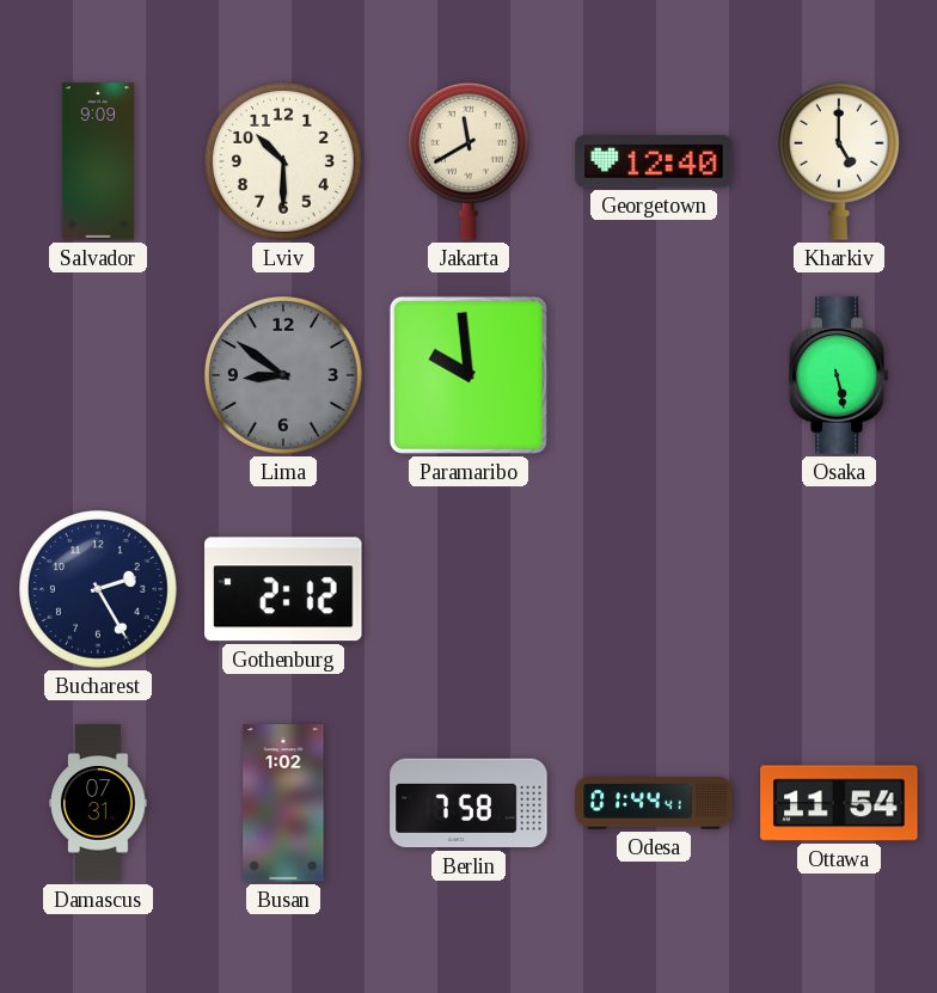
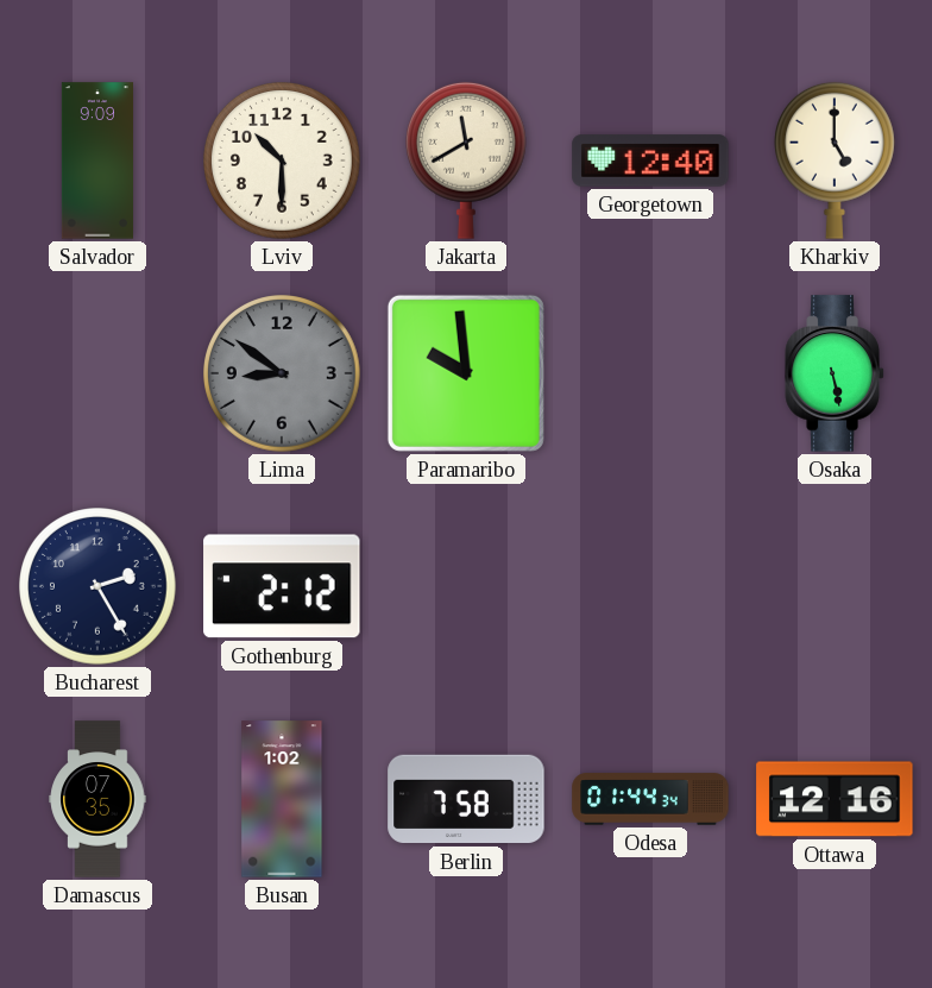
Damascus: 07:31 -> 07:35
Odesa: 01:44:41 -> 01:44:34
Ottawa: 11:54 -> 12:16
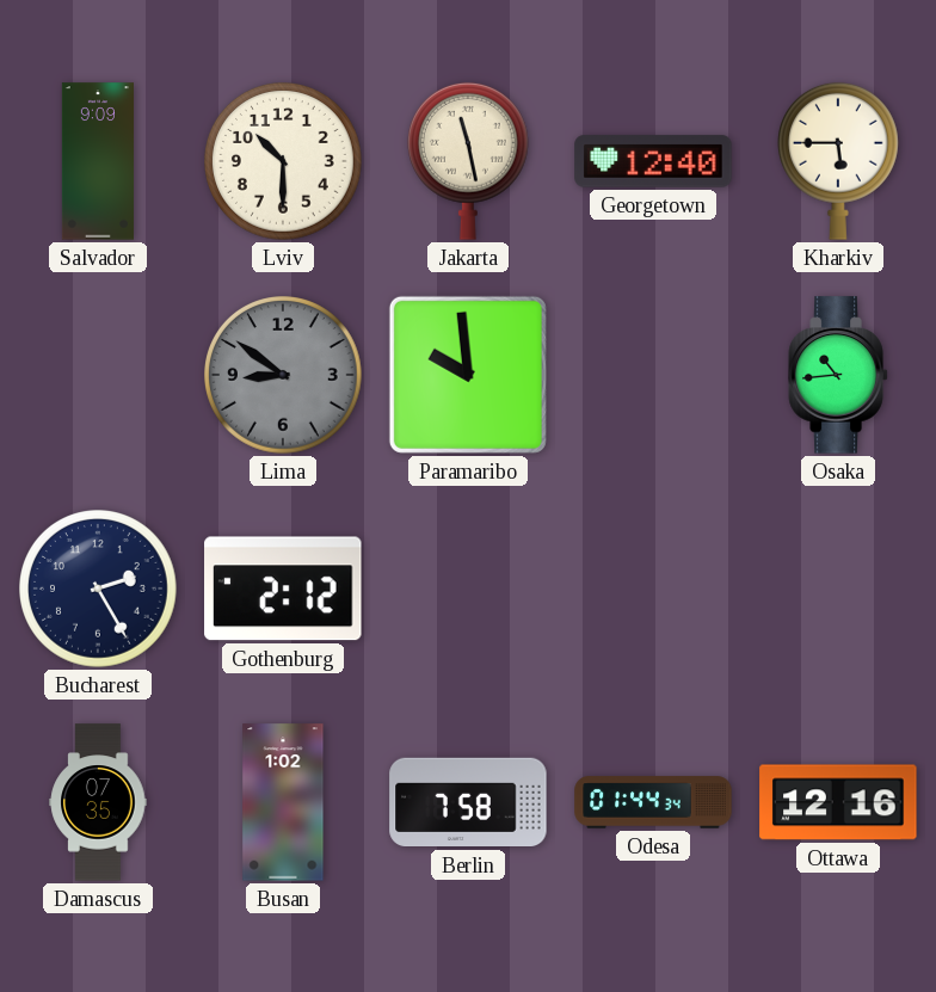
Jakarta: 11:40 -> 11:28
Kharkiv: 5:00 -> 5:45
Osaka: 5:28 -> 10:44
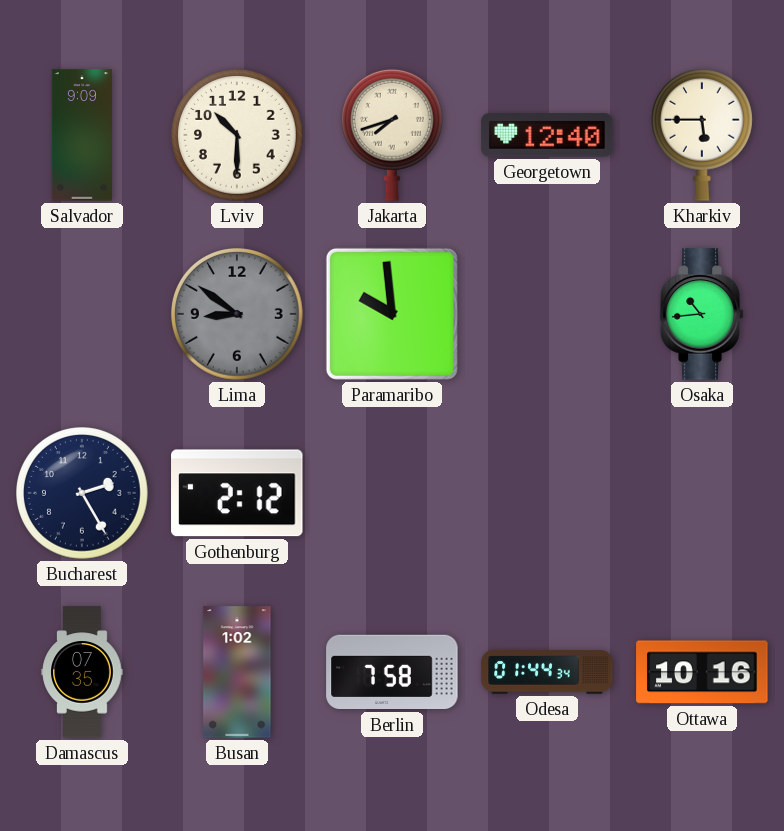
Jakarta: 11:28 -> 7:42
Ottawa: 12:16 -> 10:16
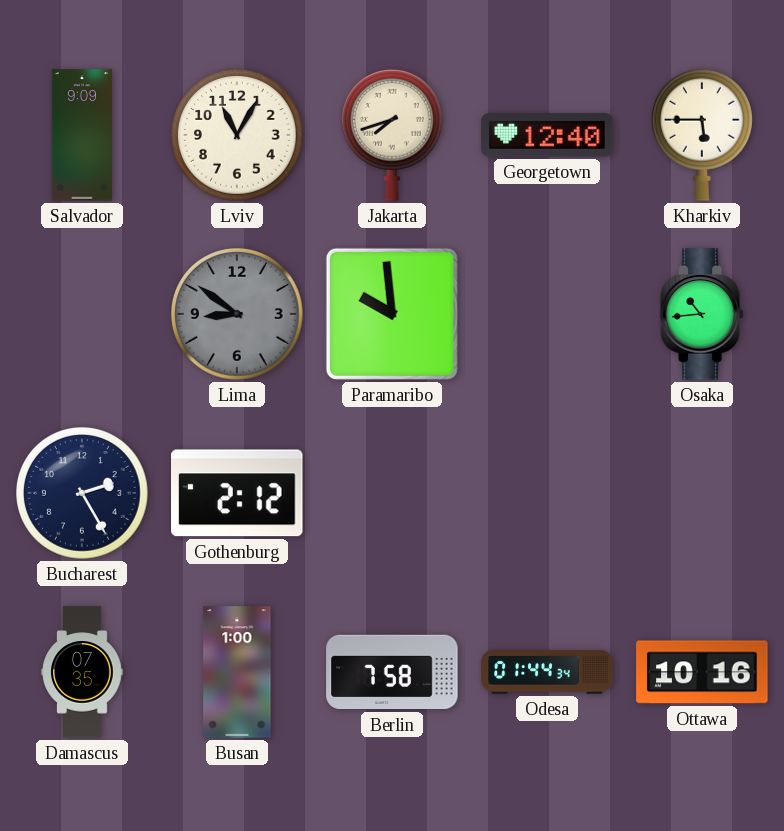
Lviv: 10:30 -> 11:05
Busan: 1:02 -> 1:00
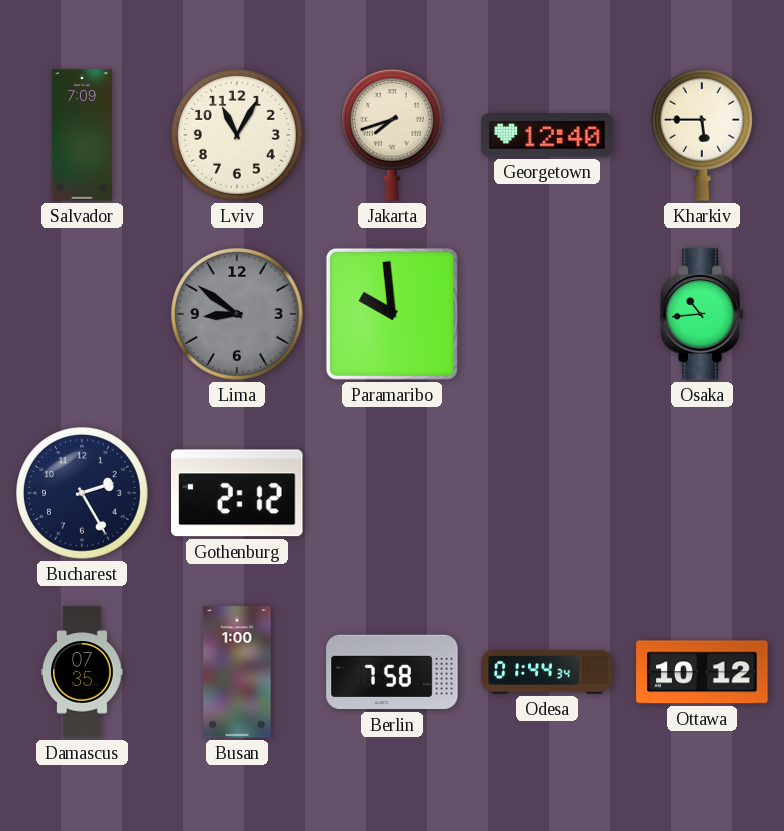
Salvador: 9:09 -> 7:09
Ottawa: 10:16 -> 10:12
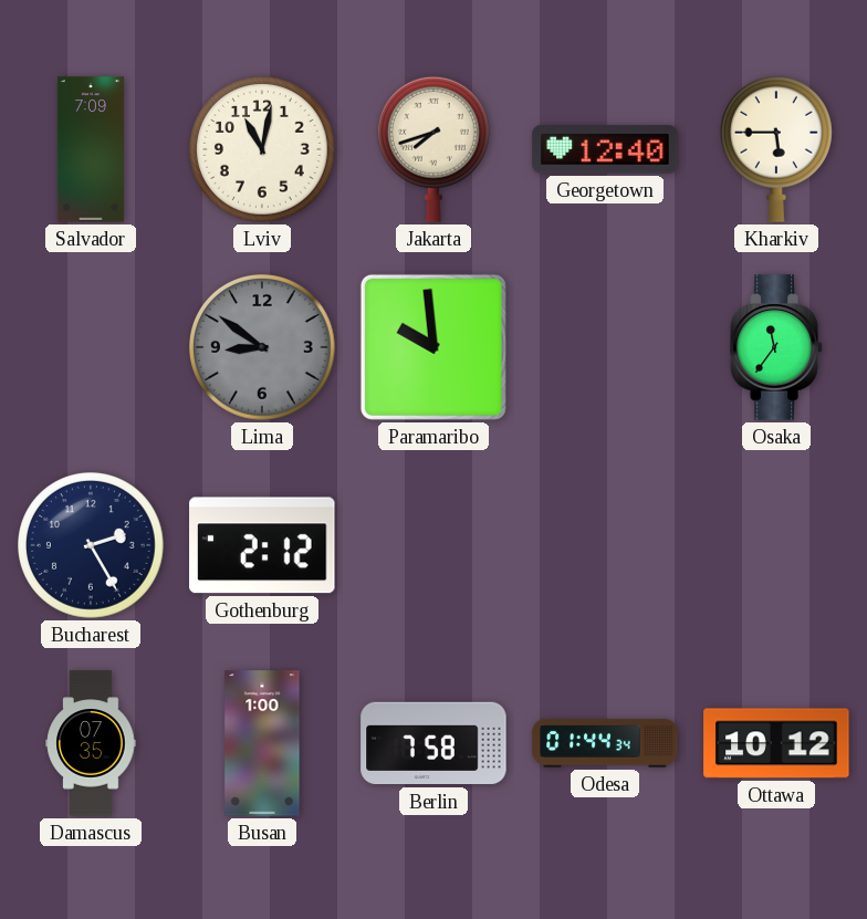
Lviv: 11:05 -> 11:02
Osaka: 10:44 -> 11:36
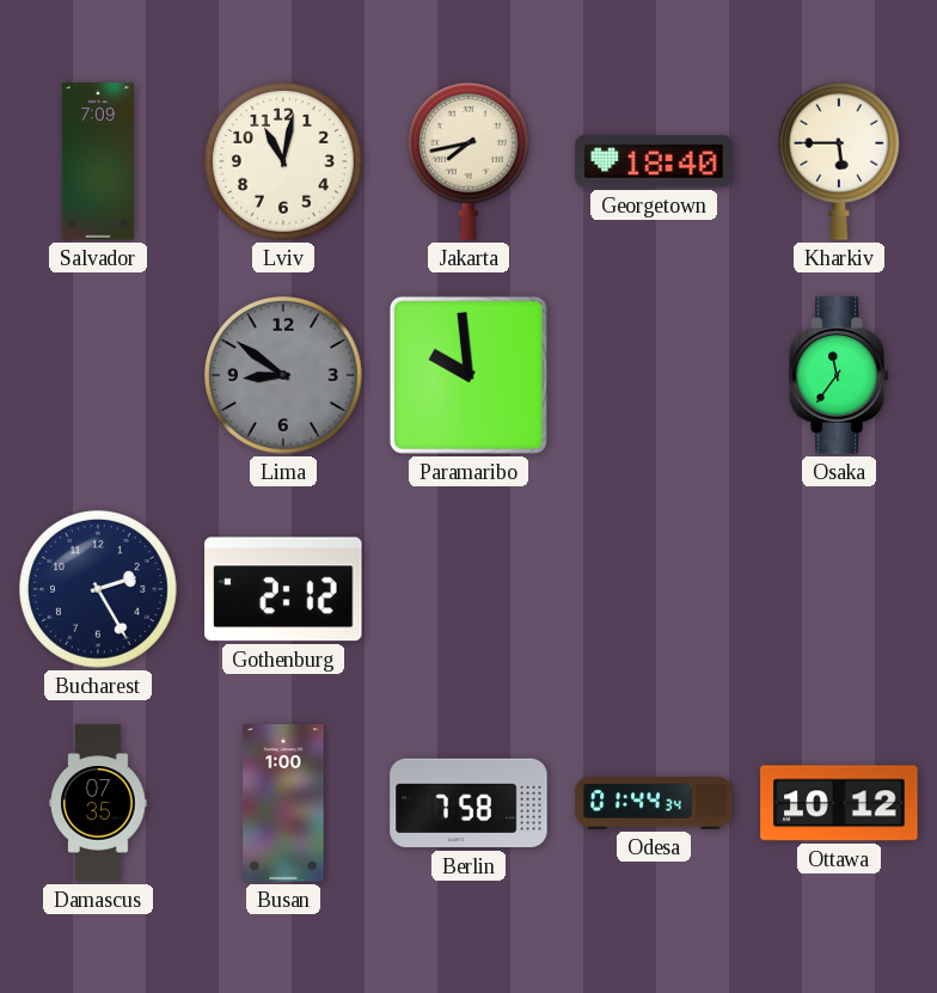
Jakarta: 7:42 -> 7:43
Georgetown: 12:40 -> 18:40
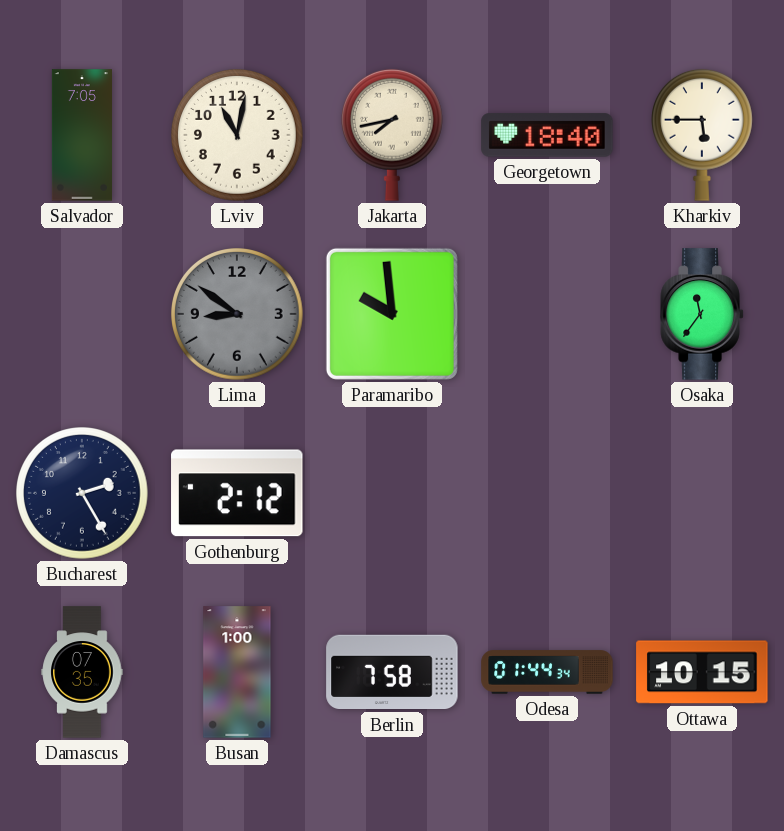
Salvador: 7:09 -> 7:05
Ottawa: 10:12 -> 10:15
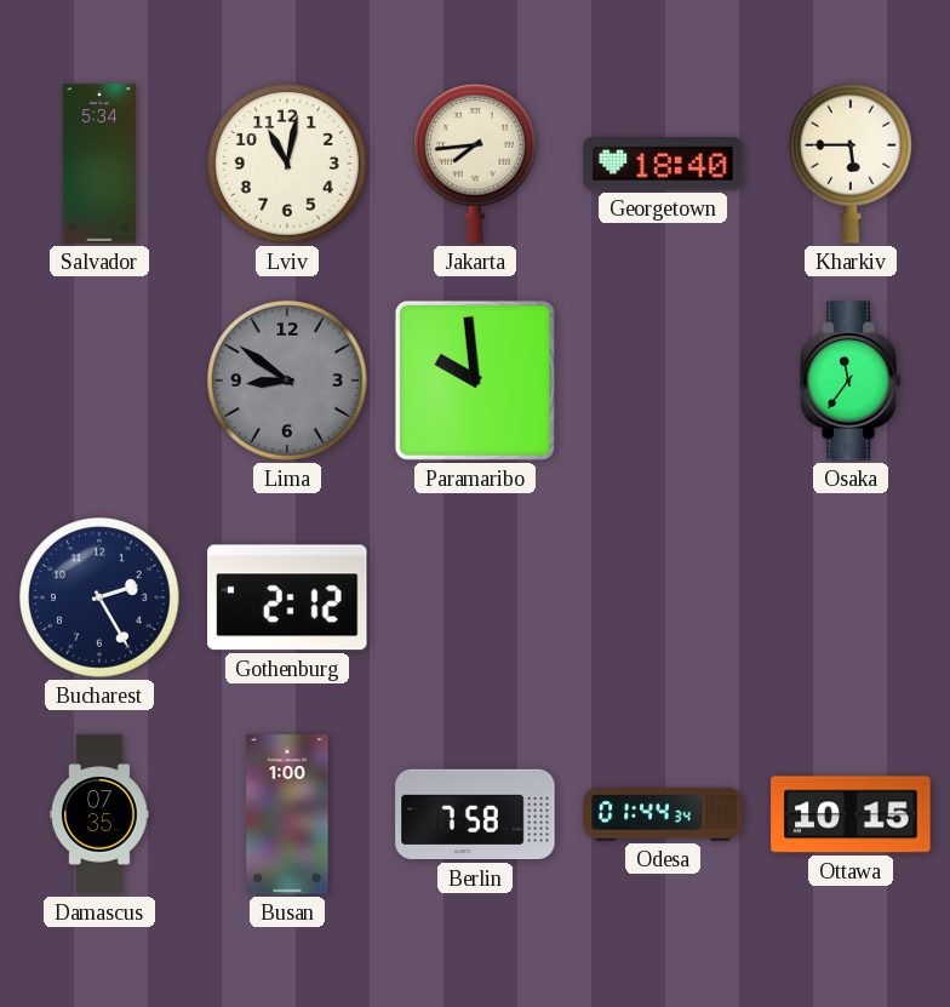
Salvador: 7:05 -> 5:34
Jakarta: 7:43 -> 7:44
